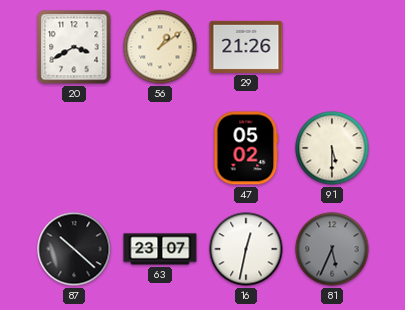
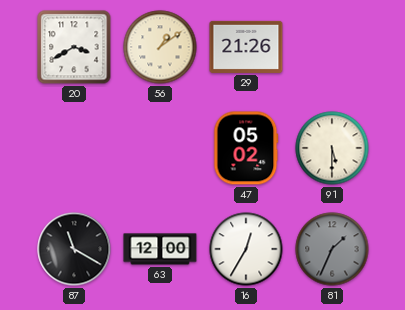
87: 10:22 -> 11:20
63: 23:07 -> 12:00
16: 12:32 -> 12:35
81: 5:34 -> 1:34
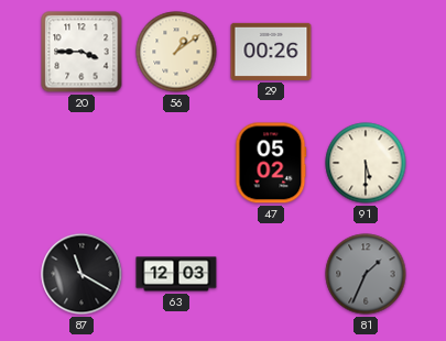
20: 3:40 -> 3:45
29: 21:26 -> 00:26
63: 12:00 -> 12:03
16: 12:35 -> none
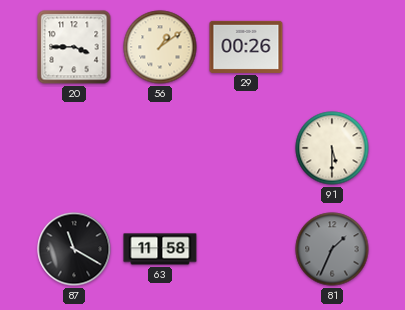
47: 05:02 -> none
63: 12:03 -> 11:58
